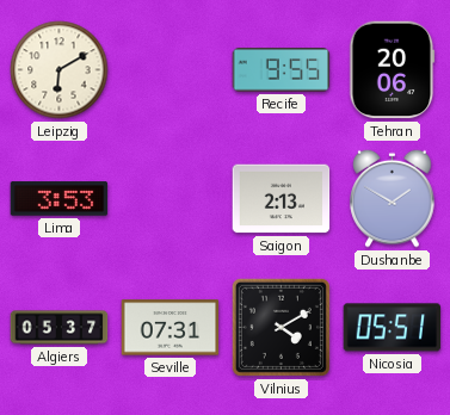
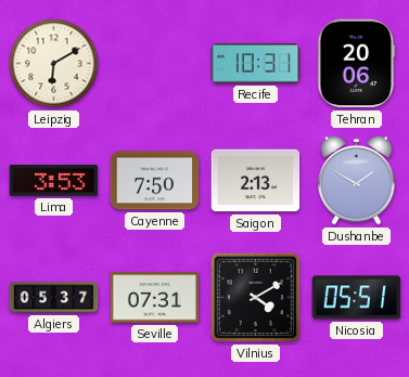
Recife: 9:55 -> 10:31
Cayenne: none -> 7:50
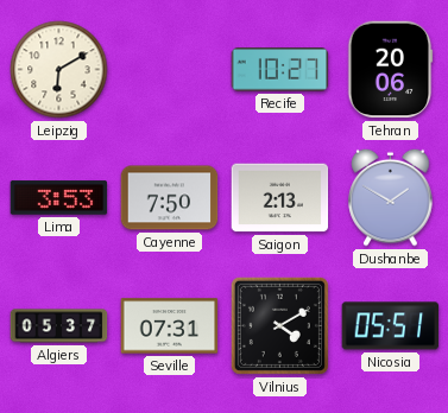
Recife: 10:31 -> 10:27
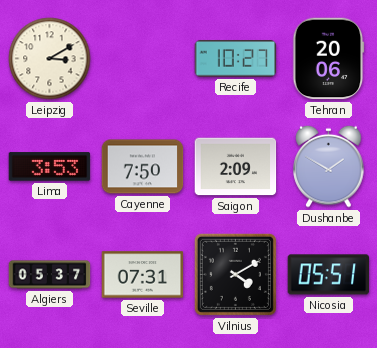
Leipzig: 6:10 -> 3:10
Saigon: 2:13 -> 2:09
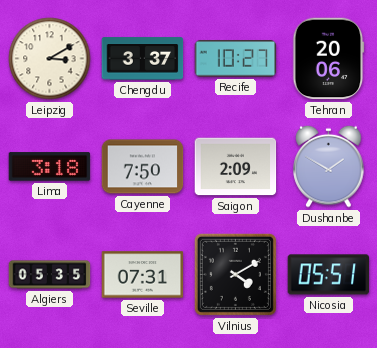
Chengdu: none -> 3:37
Lima: 3:53 -> 3:18
Algiers: 05:37 -> 05:35
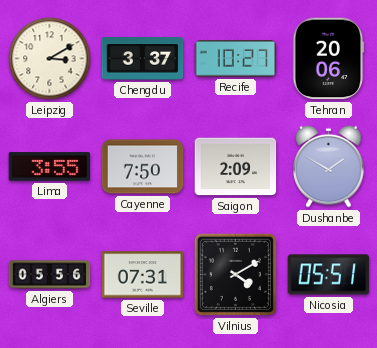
Lima: 3:18 -> 3:55
Algiers: 05:35 -> 05:56
